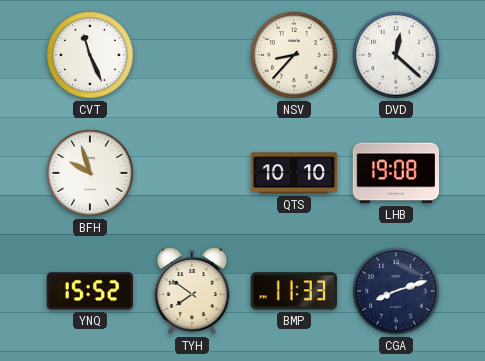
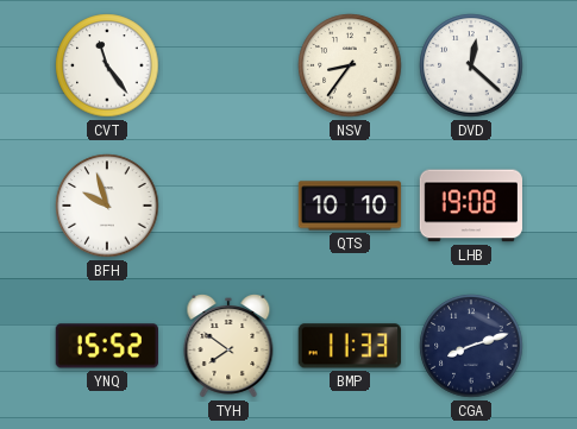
CVT: 11:26 -> 11:24
NSV: 8:37 -> 8:36
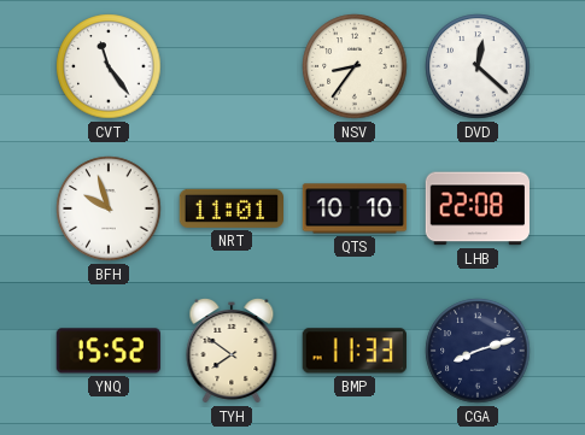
NRT: none -> 11:01
LHB: 19:08 -> 22:08
